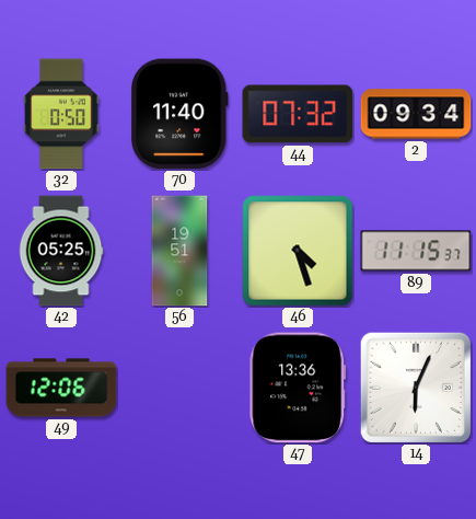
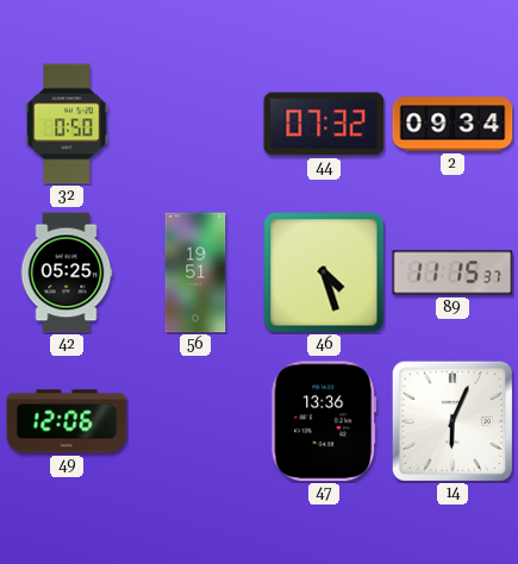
70: 11:40 -> none
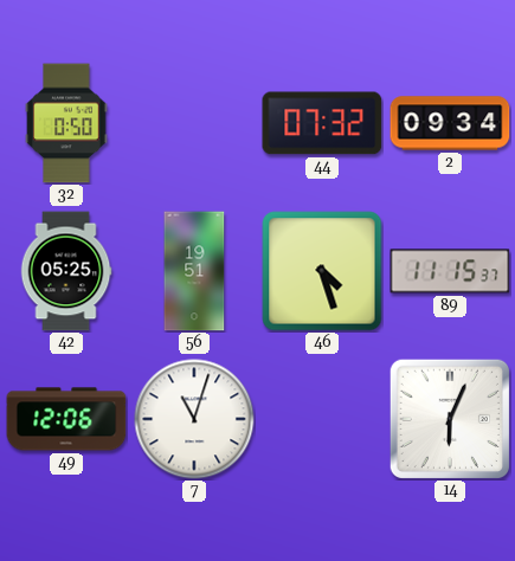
7: none -> 11:03
47: 13:36 -> none
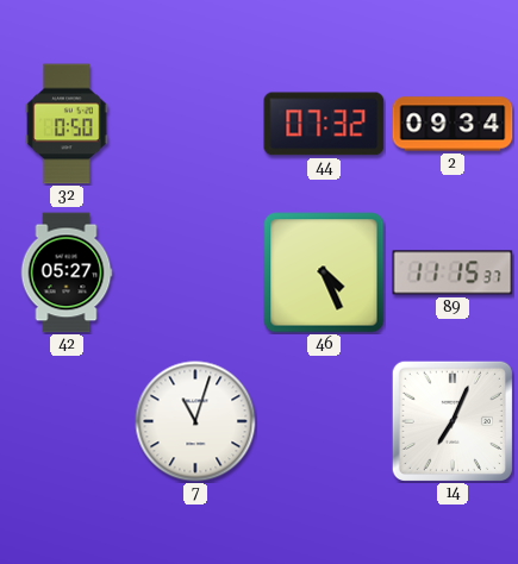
42: 05:25 -> 05:27
56: 19:51 -> none
46: 4:27 -> 4:26
49: 12:06 -> none
14: 6:04 -> 7:04
